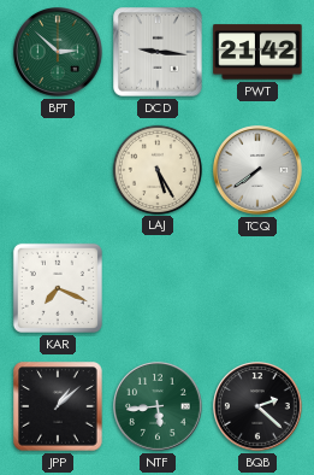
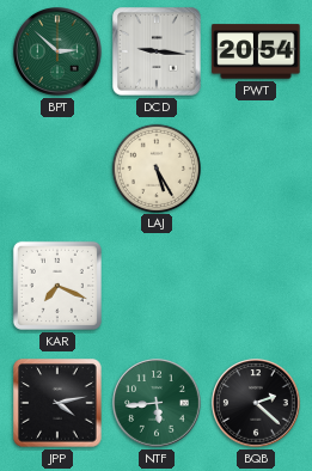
PWT: 21:42 -> 20:54
TCQ: 7:39 -> none
JPP: 1:08 -> 4:13
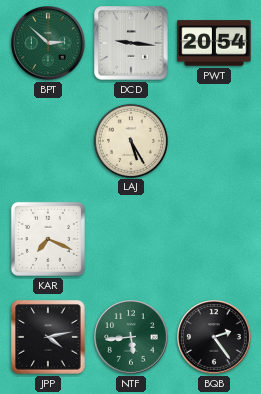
BQB: 2:22 -> 2:24
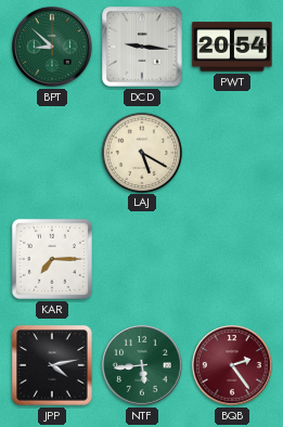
BPT: 2:52 -> 8:52
LAJ: 5:25 -> 5:20
KAR: 7:19 -> 7:15
BQB dial: black -> burgundy
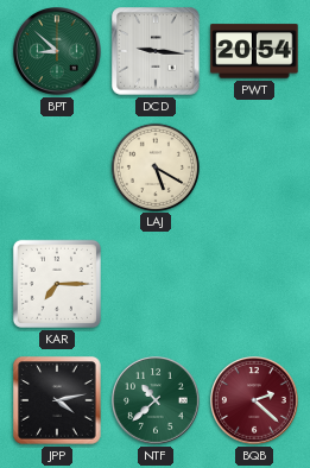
NTF: 5:44 -> 10:38
BQB: 2:24 -> 2:22
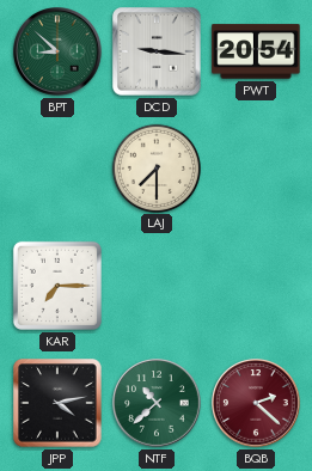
LAJ: 5:20 -> 7:30
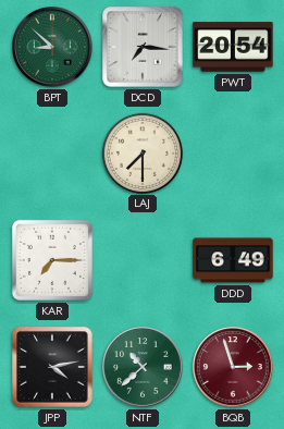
DCD: 9:16 -> 7:16
DDD: none -> 6:49
BQB: 2:22 -> 2:57
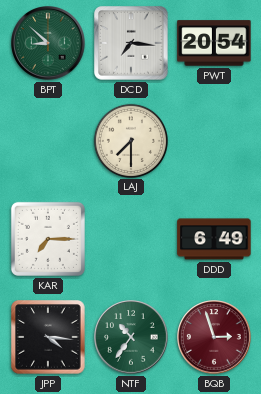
JPP: 4:13 -> 4:16
NTF: 10:38 -> 10:36
